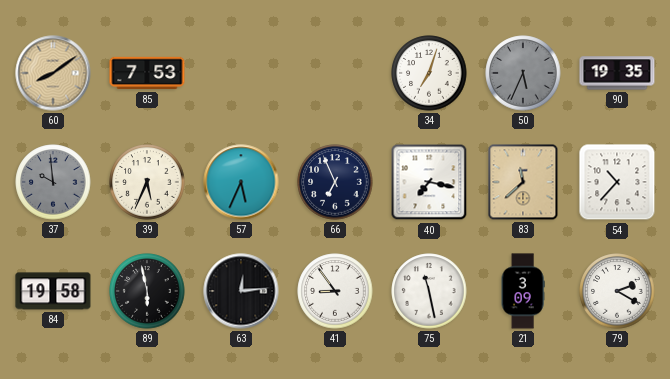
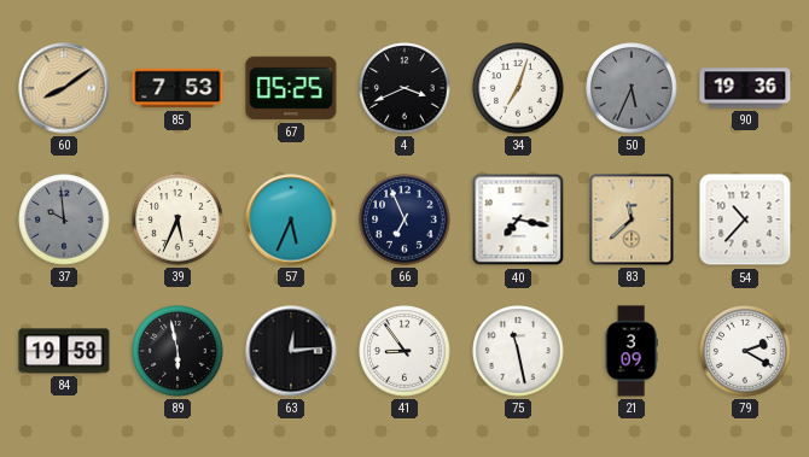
67: none -> 05:25
4: none -> 3:41
90: 19:35 -> 19:36
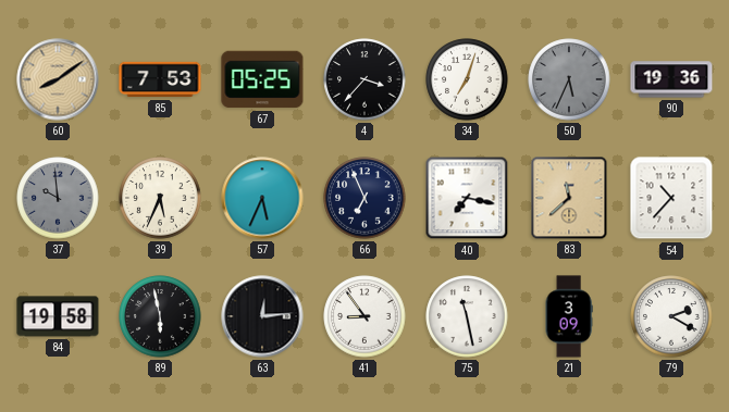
4: 3:41 -> 3:37
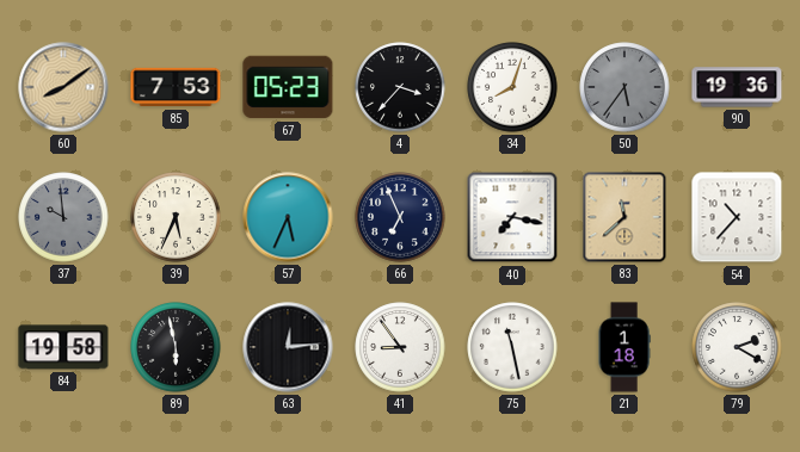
67: 05:25 -> 05:23
34: 7:03 -> 8:03
50: 5:34 -> 5:36
21: 3:09 -> 1:18
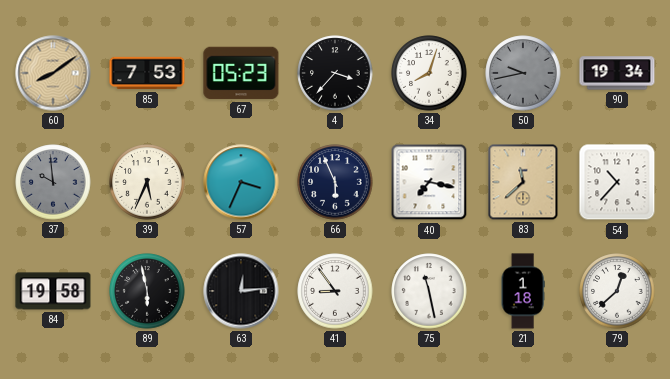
50: 5:36 -> 9:43
90: 19:36 -> 19:34
57: 5:34 -> 3:34
66: 6:56 -> 5:56
79: 2:20 -> 12:38
